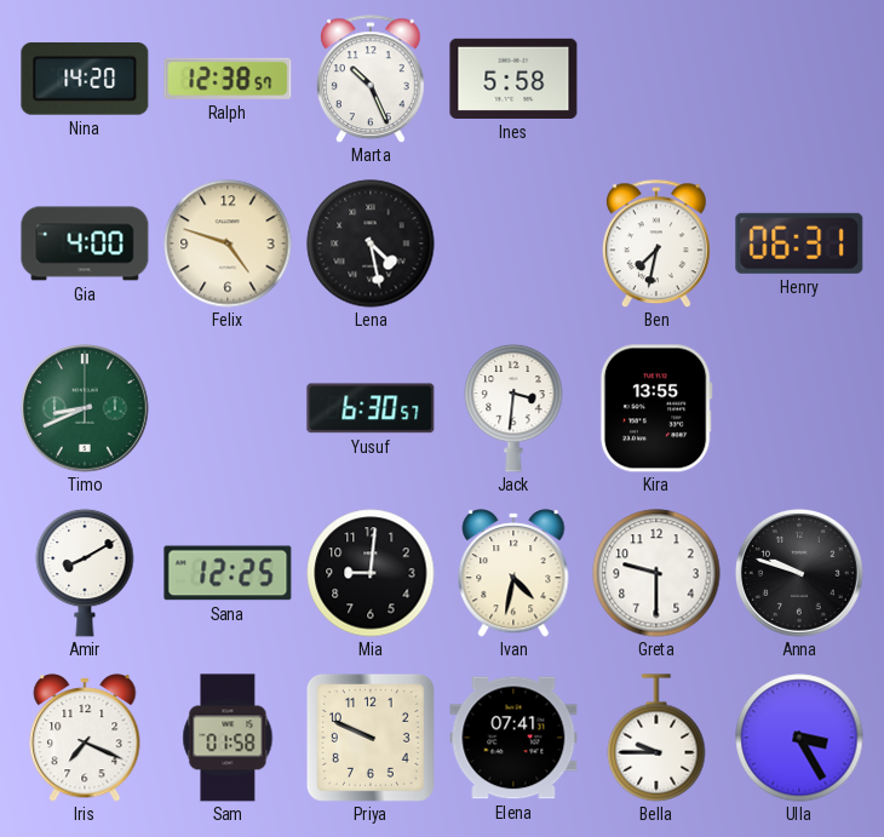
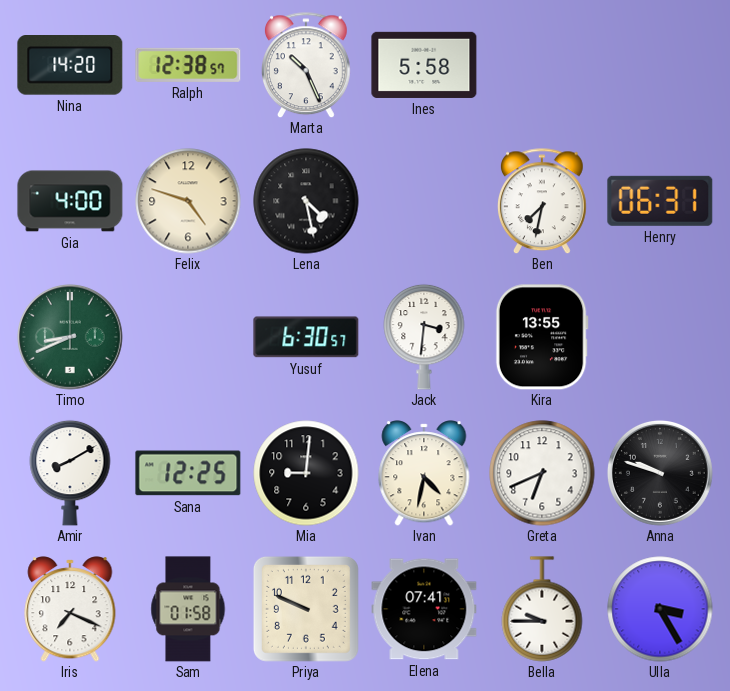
Greta: 9:30 -> 6:41
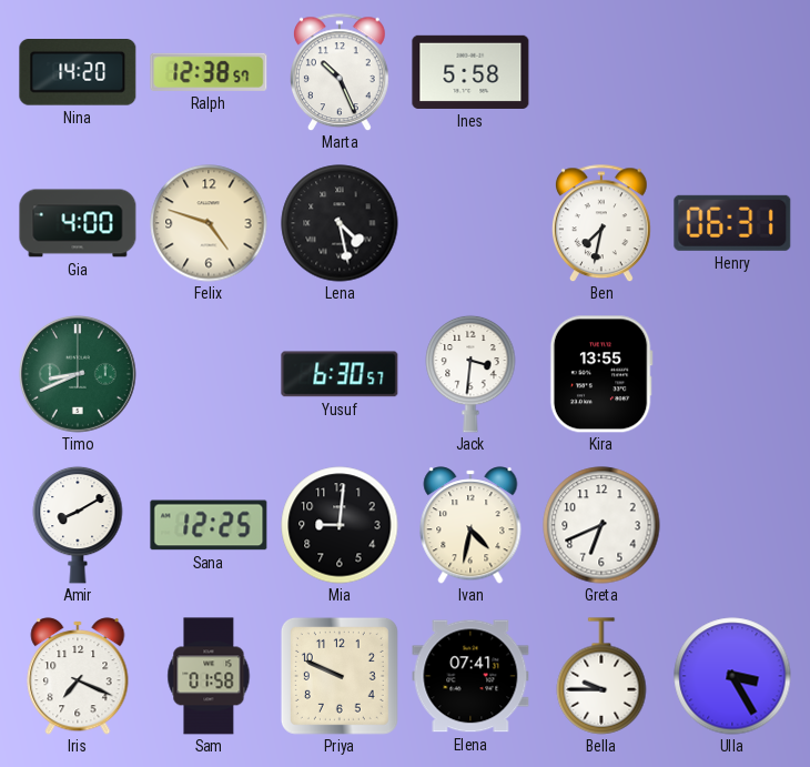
Anna: 9:48 -> none
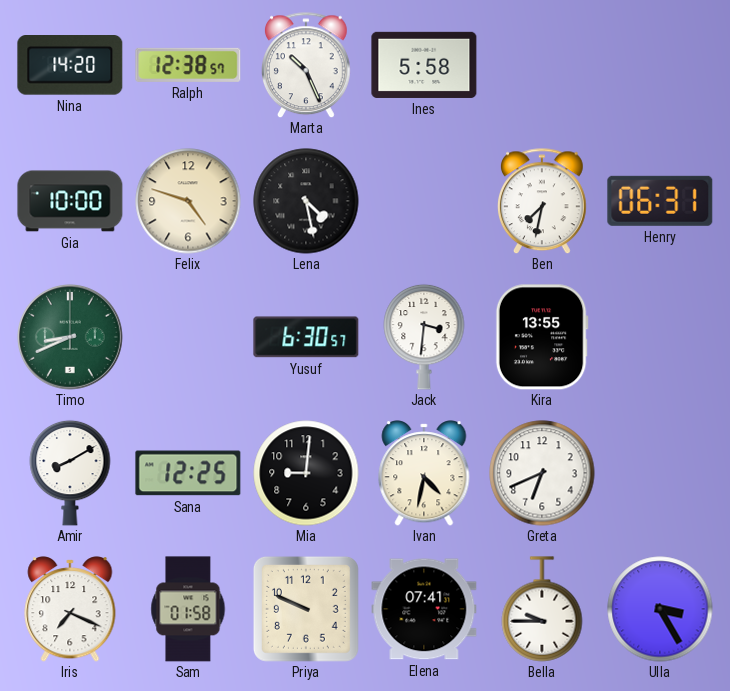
Gia: 4:00 -> 10:00
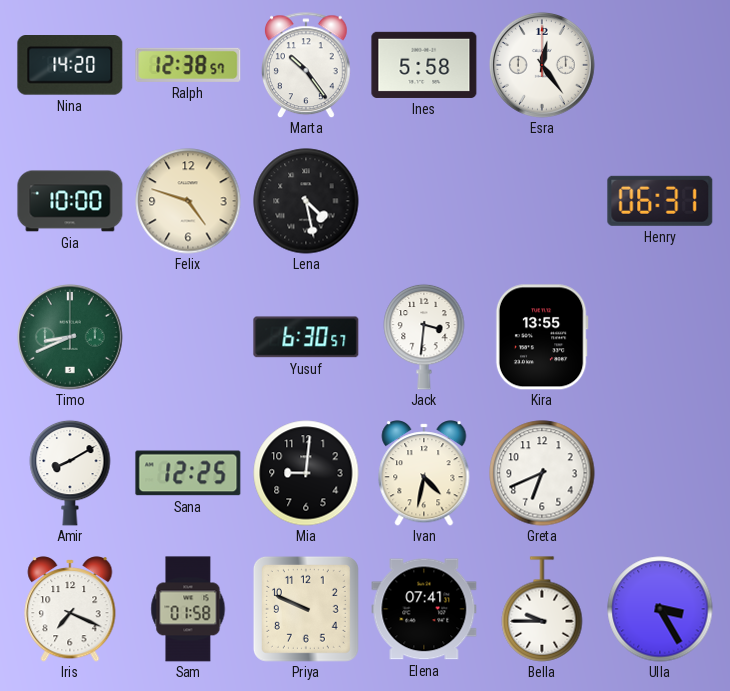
Marta: 10:26 -> 10:24
Esra: none -> 12:24
Ben: 7:32 -> none
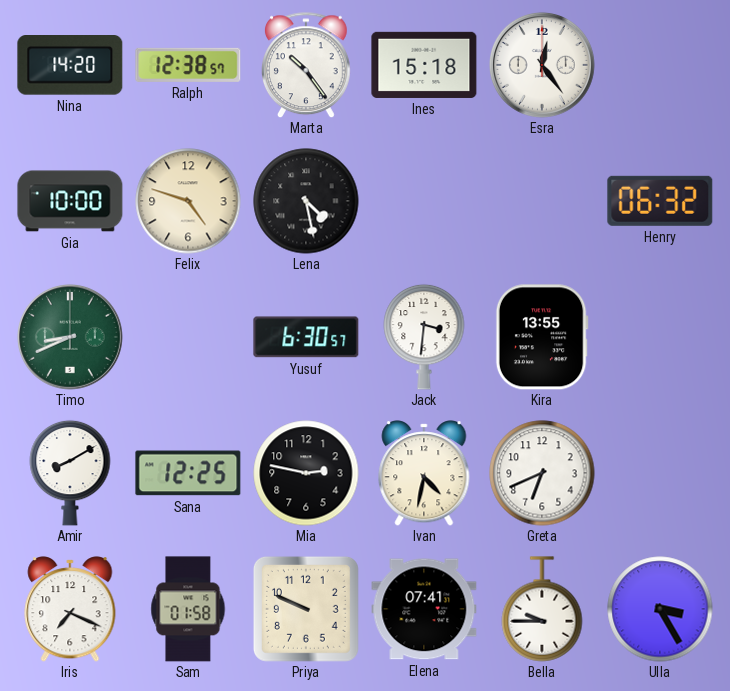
Ines: 5:58 -> 15:18
Henry: 06:31 -> 06:32
Mia: 9:01 -> 2:47
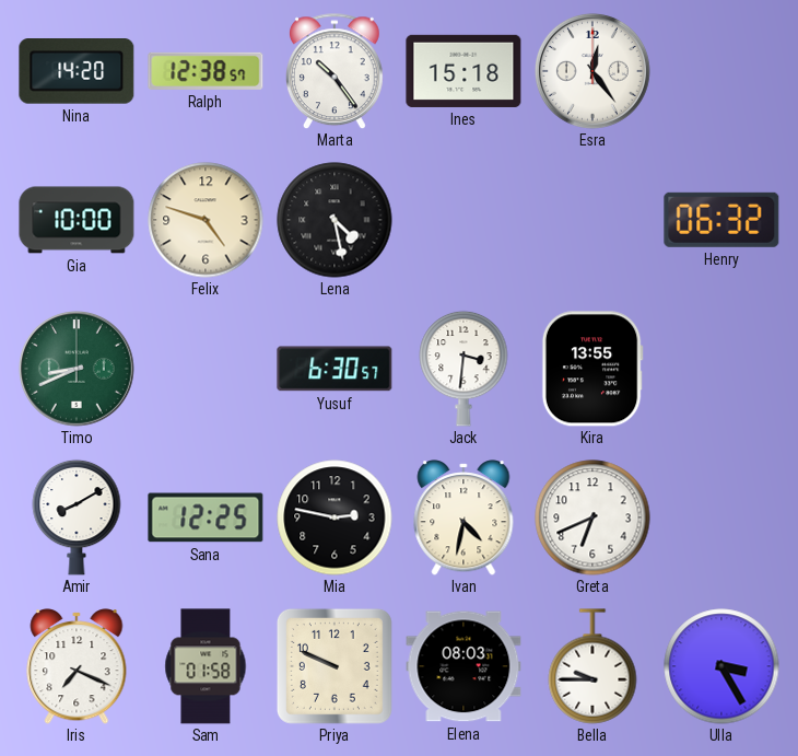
Elena: 07:41 -> 08:03
